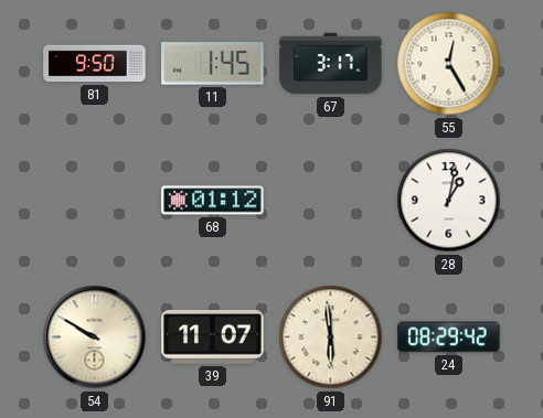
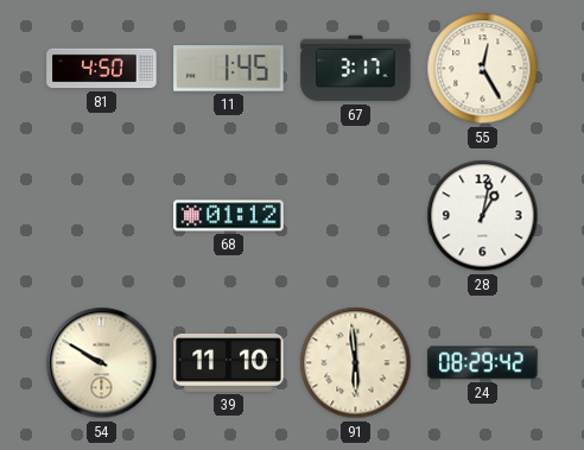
81: 9:50 -> 4:50
39: 11:07 -> 11:10
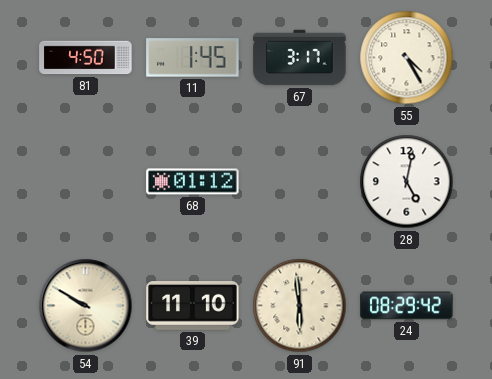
55: 12:25 -> 4:25
28: 1:02 -> 5:02
